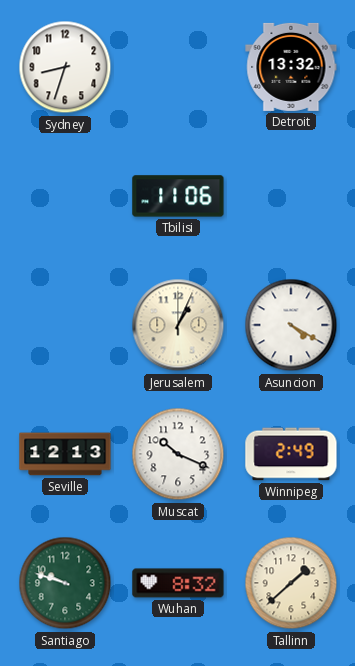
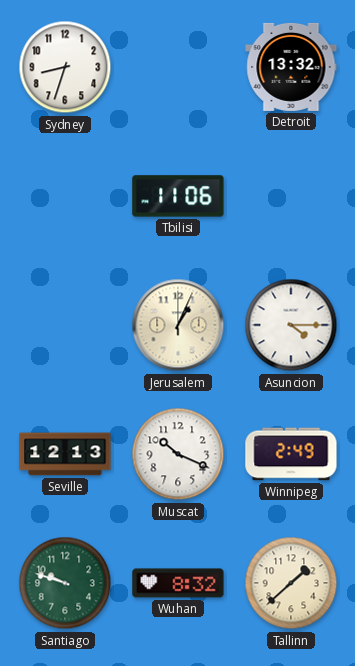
Asuncion: 4:20 -> 4:15
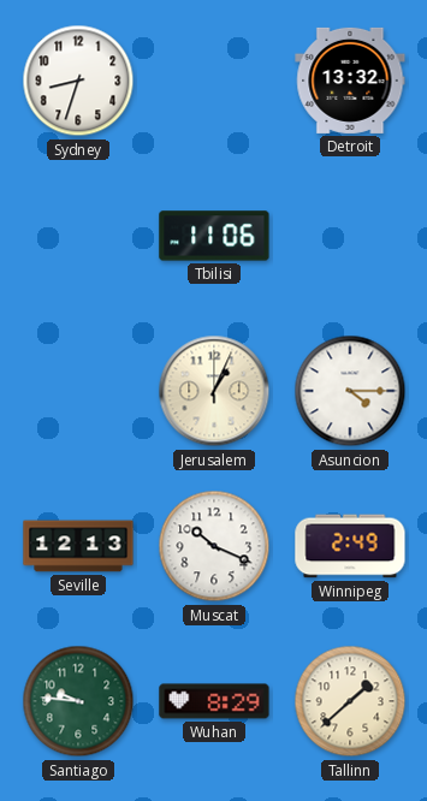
Santiago: 9:48 -> 9:46
Wuhan: 8:32 -> 8:29
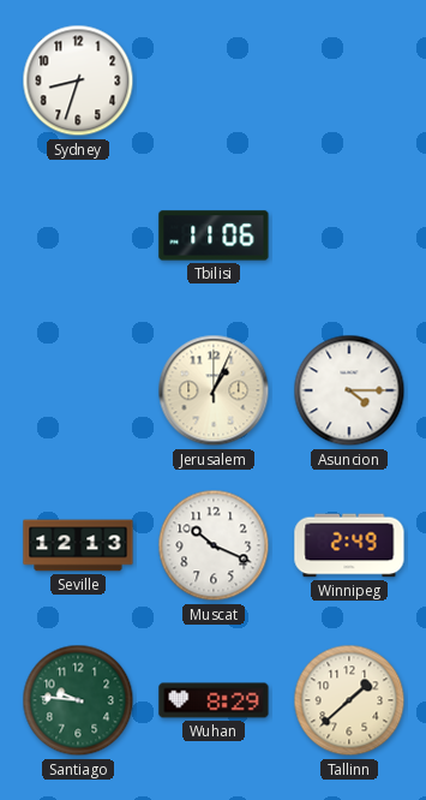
Detroit: 13:32 -> none
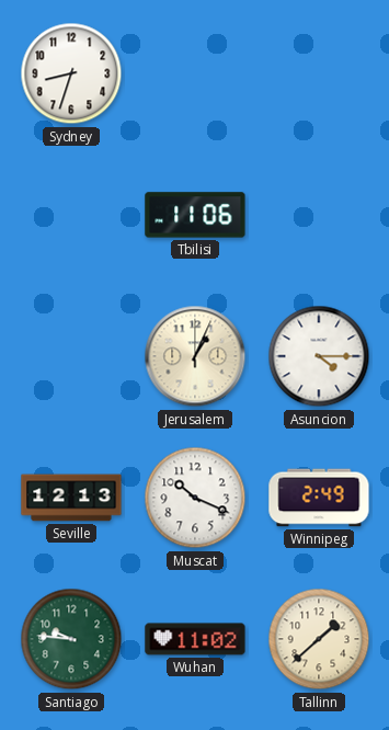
Wuhan: 8:29 -> 11:02
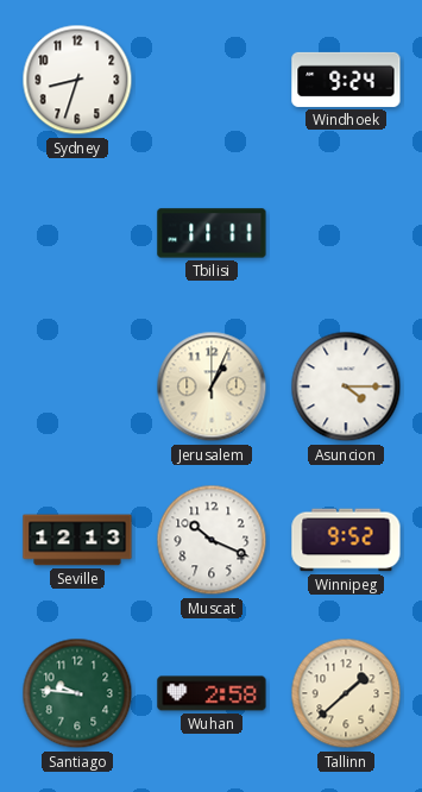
Windhoek: none -> 9:24
Tbilisi: 11:06 -> 11:11
Winnipeg: 2:49 -> 9:52
Wuhan: 11:02 -> 2:58
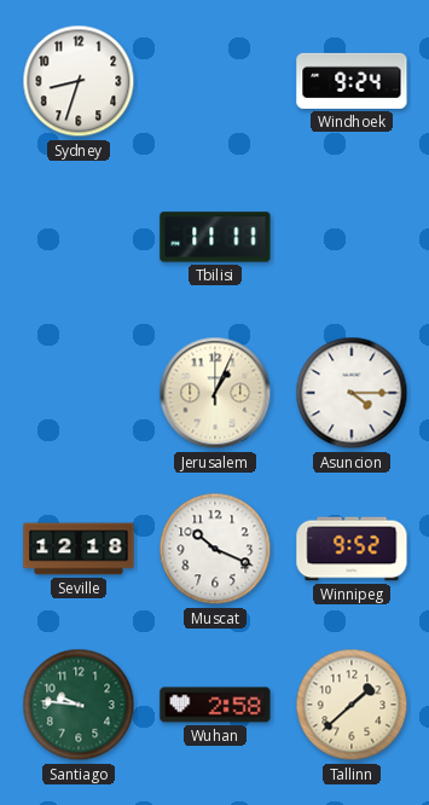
Seville: 12:13 -> 12:18
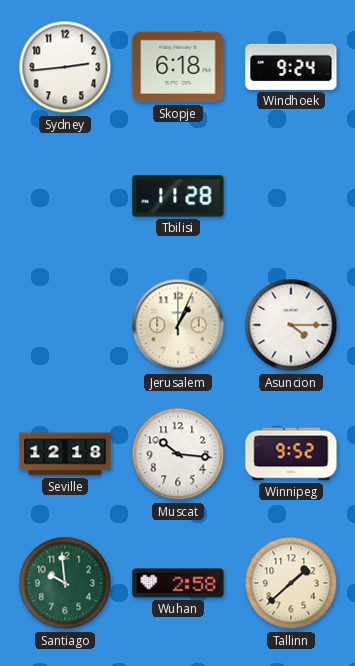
Sydney: 8:33 -> 2:44
Skopje: none -> 6:18
Tbilisi: 11:11 -> 11:28
Muscat: 10:19 -> 10:16
Santiago: 9:46 -> 9:59
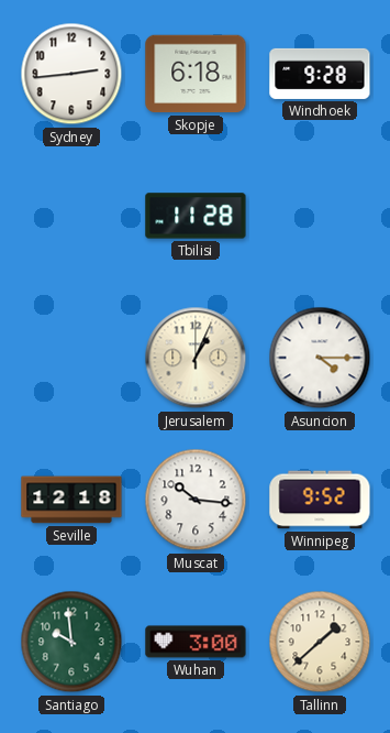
Windhoek: 9:24 -> 9:28
Wuhan: 2:58 -> 3:00
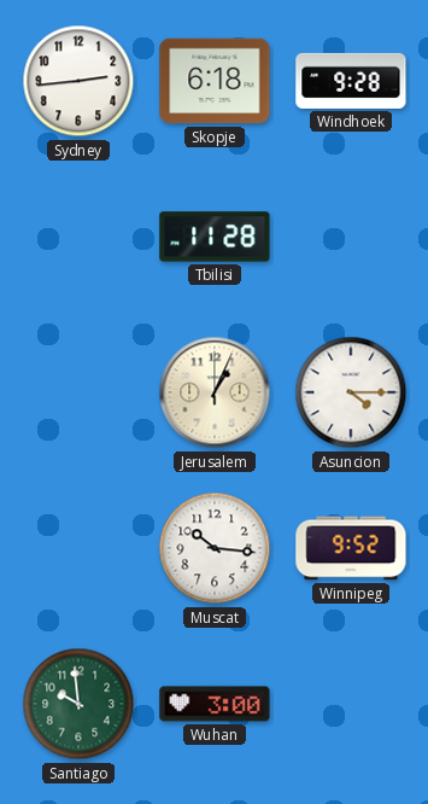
Seville: 12:18 -> none
Tallinn: 1:38 -> none
